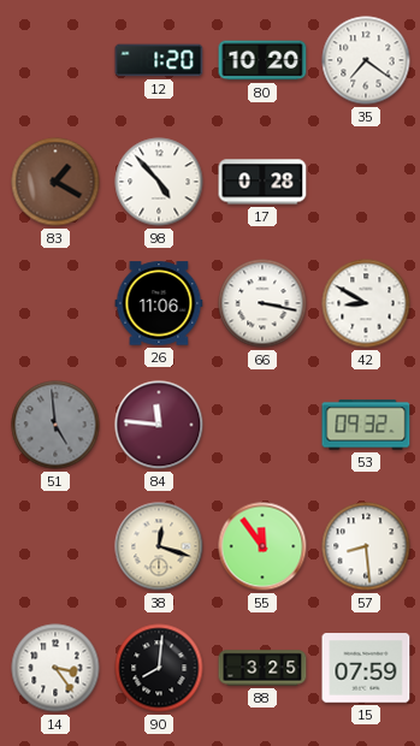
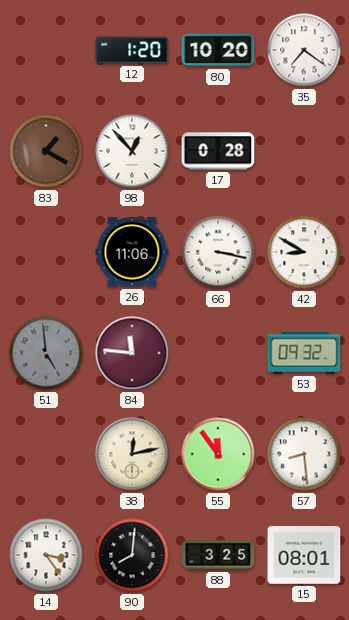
98: 4:53 -> 12:53
38: 12:18 -> 12:13
15: 07:59 -> 08:01
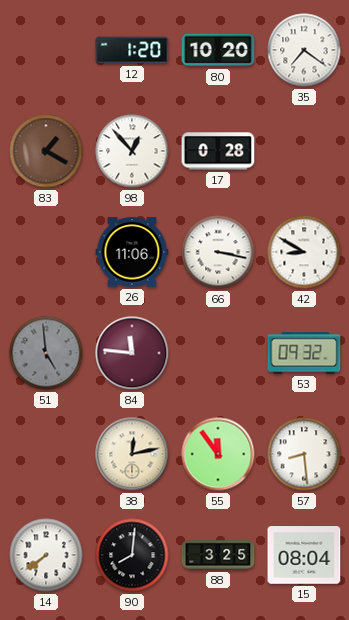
14: 3:24 -> 7:39
15: 08:01 -> 08:04
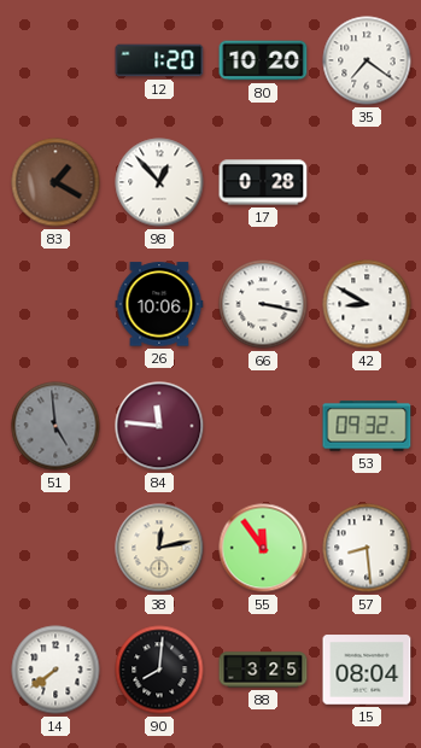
26: 11:06 -> 10:06
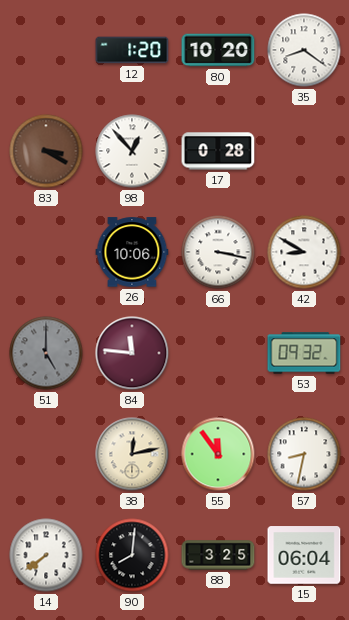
35: 7:21 -> 8:21
83: 1:20 -> 3:20
51: 4:59 -> 5:00
57: 8:29 -> 8:32
15: 08:04 -> 06:04
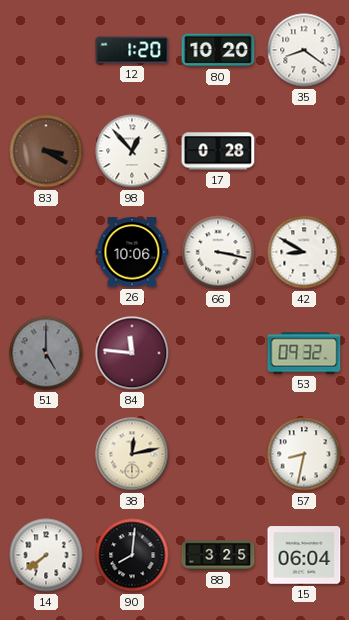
55: 11:54 -> none
